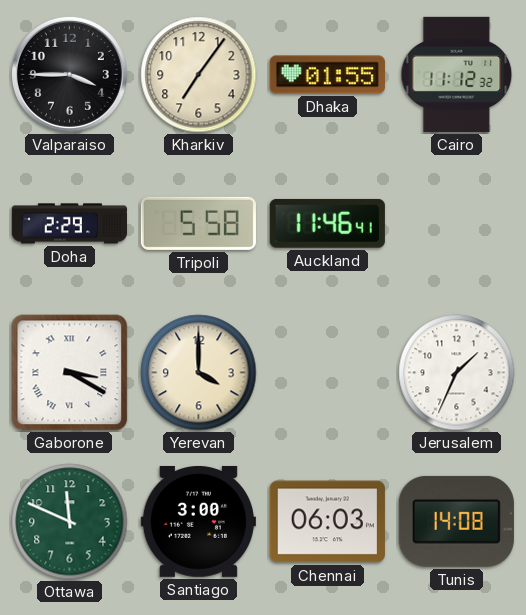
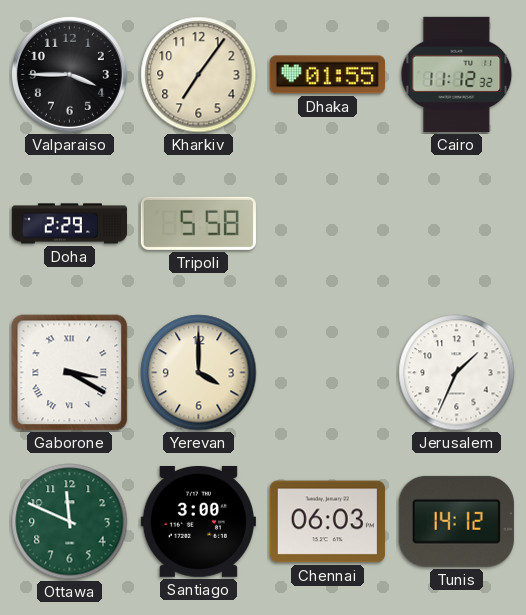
Auckland: 11:46 -> none
Tunis: 14:08 -> 14:12
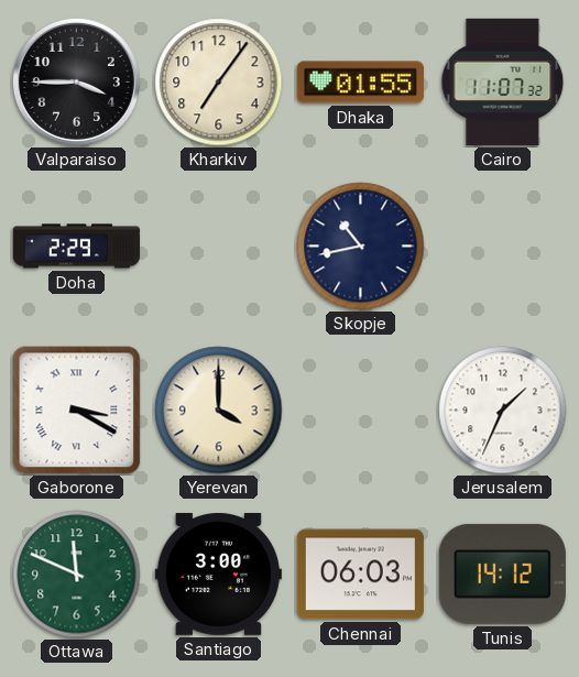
Cairo: 11:12 -> 11:07
Tripoli: 5:58 -> none
Skopje: none -> 10:43
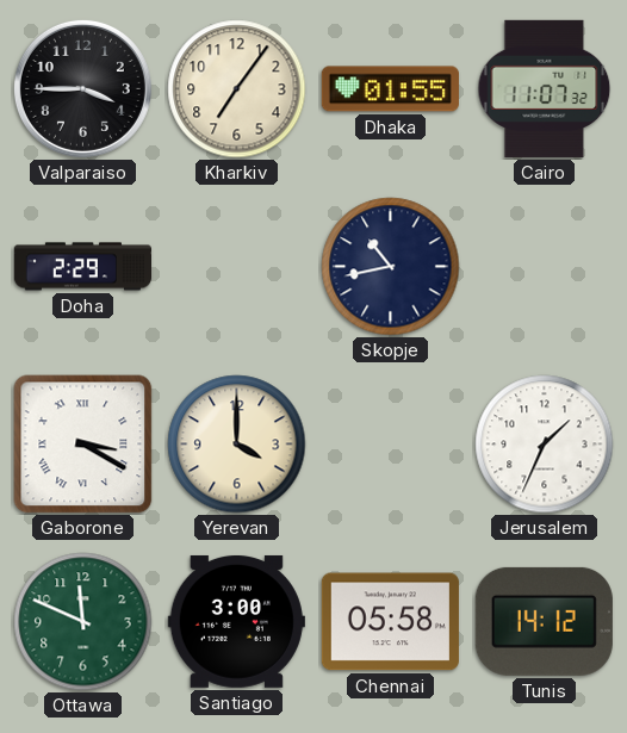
Chennai: 06:03 -> 05:58
